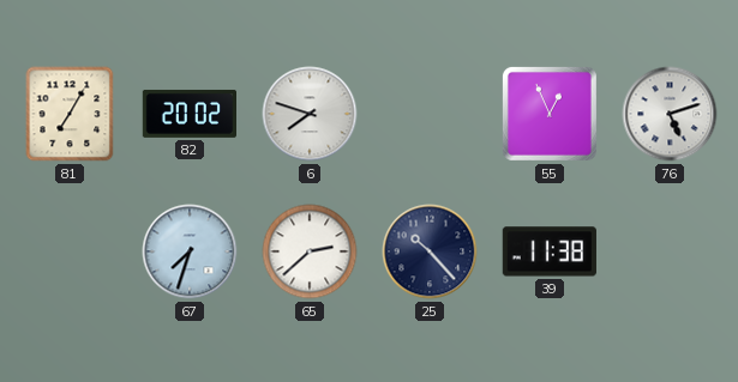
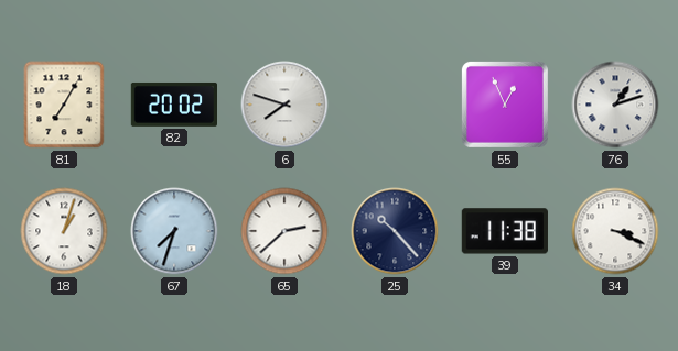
76: 5:12 -> 1:12
18: none -> 1:03
34: none -> 3:19
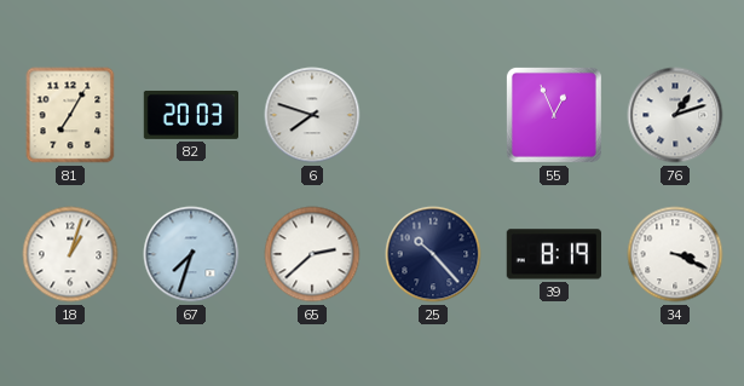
82: 20:02 -> 20:03
39: 11:38 -> 8:19
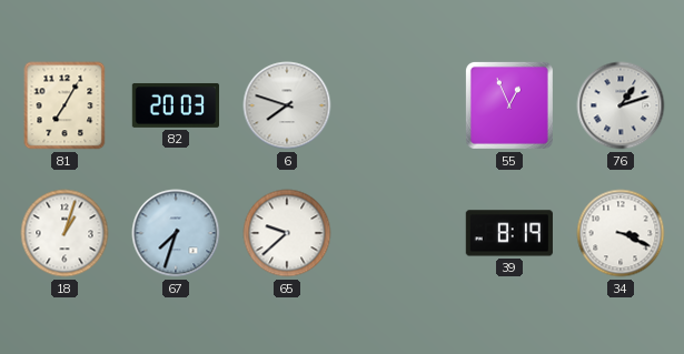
65: 2:38 -> 9:38
25: 10:23 -> none
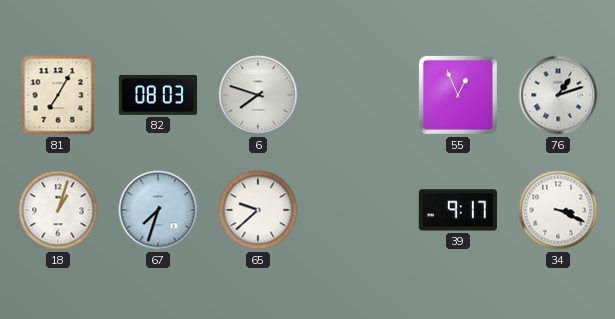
82: 20:03 -> 08:03
39: 8:19 -> 9:17
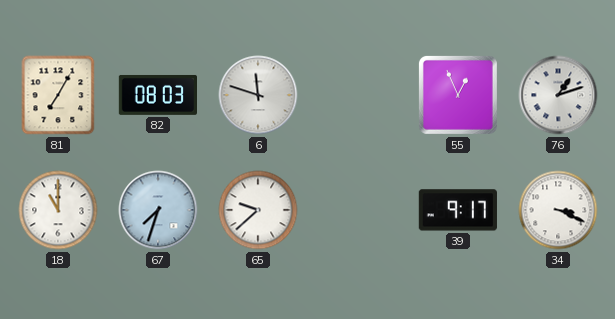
6: 7:48 -> 11:48
18: 1:03 -> 11:00
